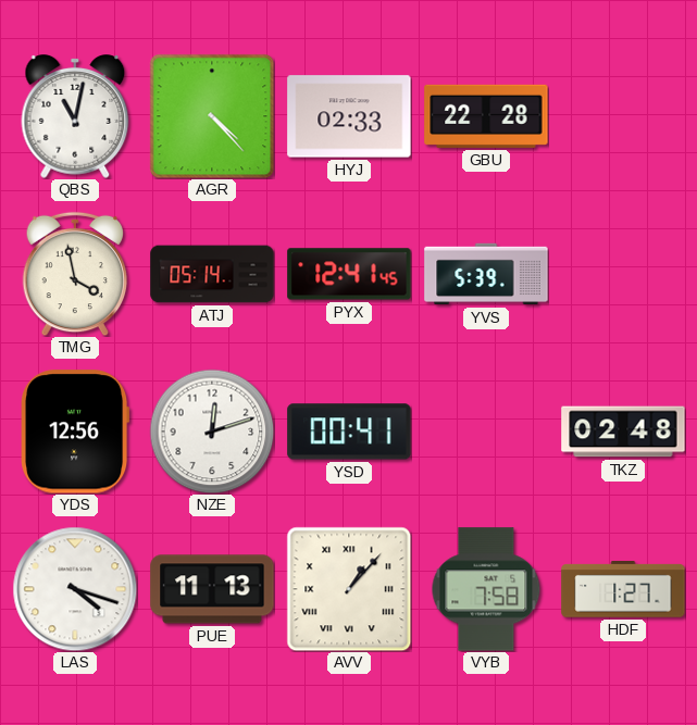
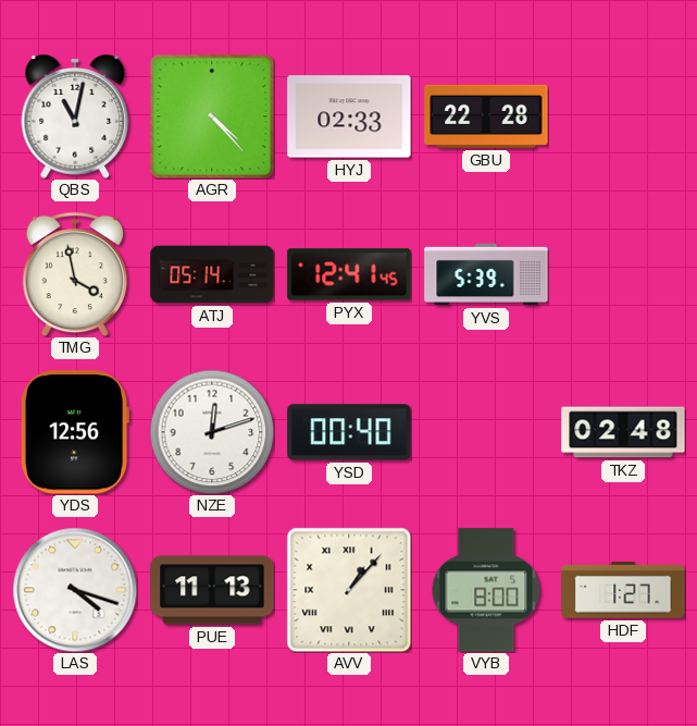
YSD: 00:41 -> 00:40
VYB: 7:58 -> 8:00
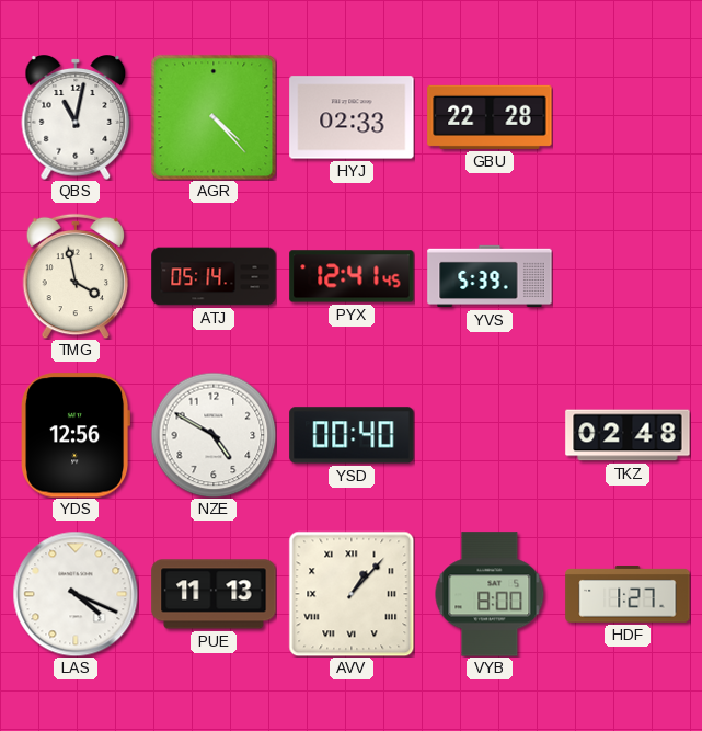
NZE: 12:12 -> 4:50
LAS: 4:18 -> 4:19
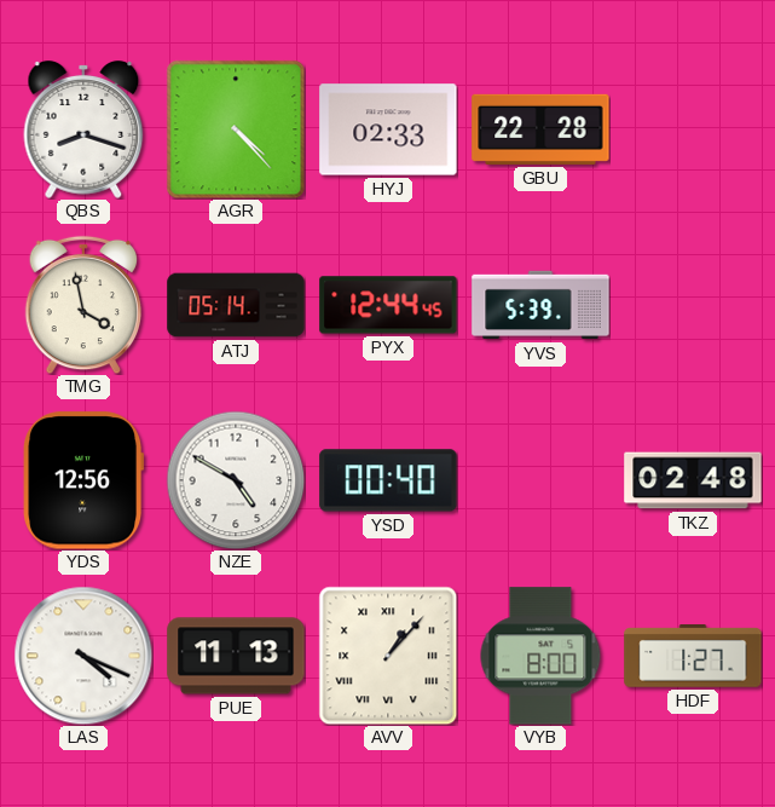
QBS: 11:02 -> 8:18
PYX: 12:41 -> 12:44
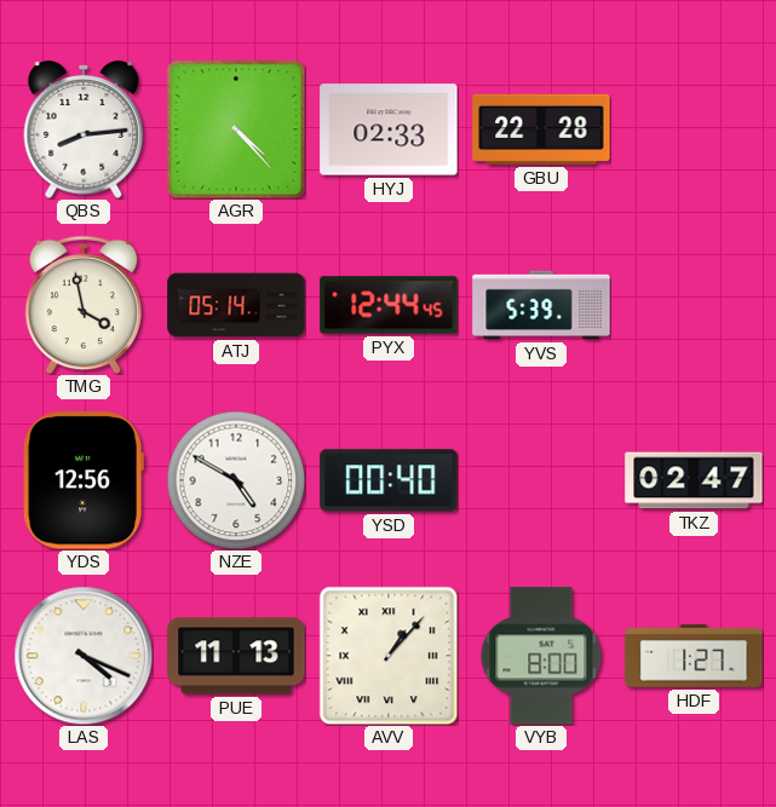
QBS: 8:18 -> 8:14
TKZ: 02:48 -> 02:47
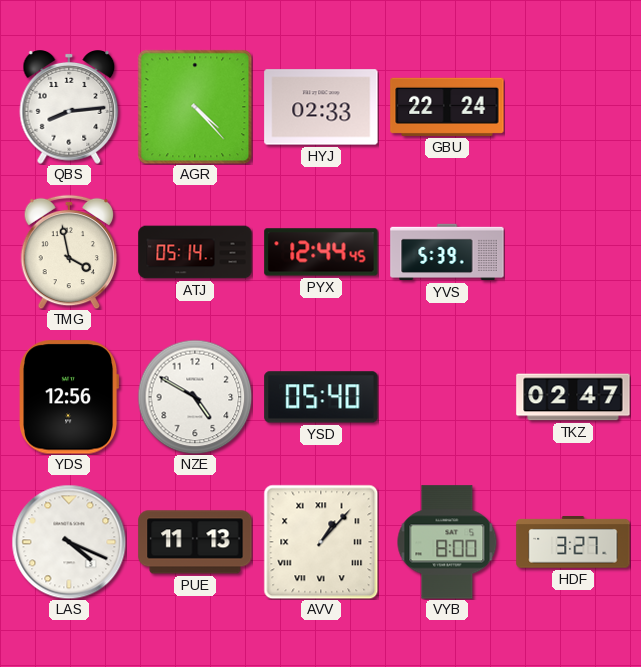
GBU: 22:28 -> 22:24
YSD: 00:40 -> 05:40
HDF: 1:27 -> 3:27
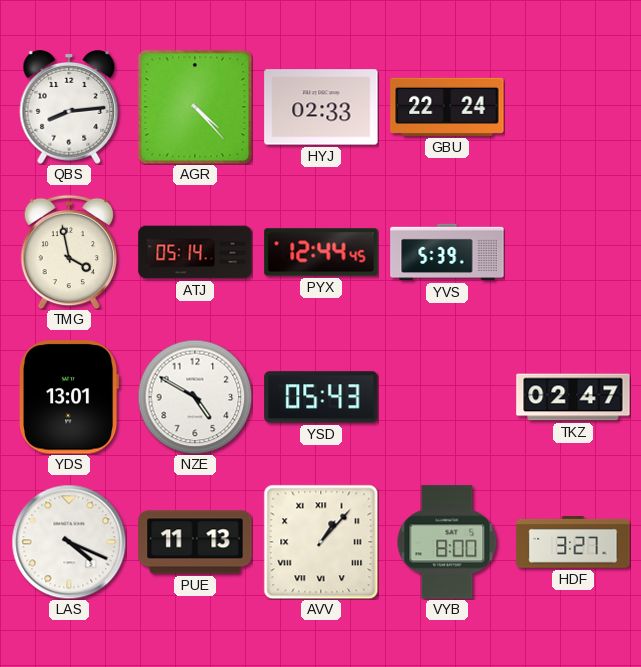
YDS: 12:56 -> 13:01
YSD: 05:40 -> 05:43
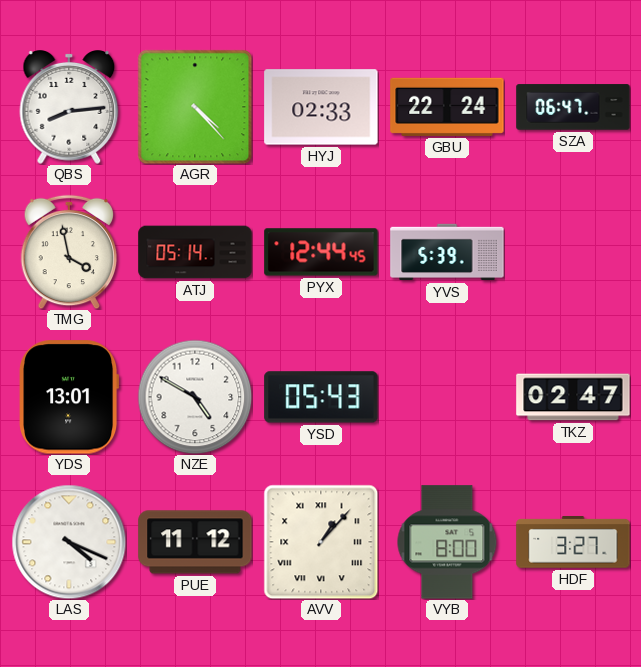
SZA: none -> 06:47
PUE: 11:13 -> 11:12
